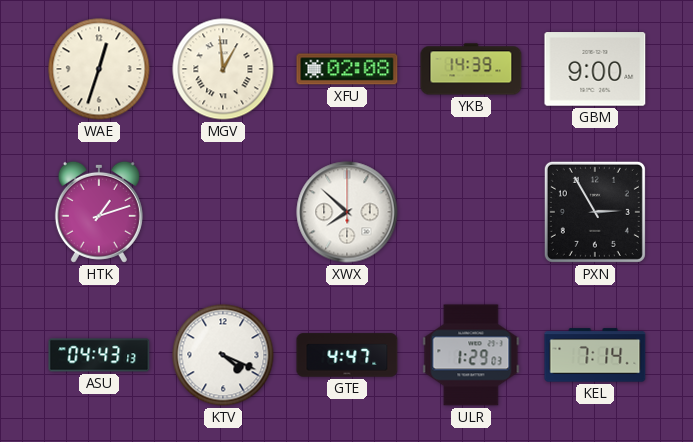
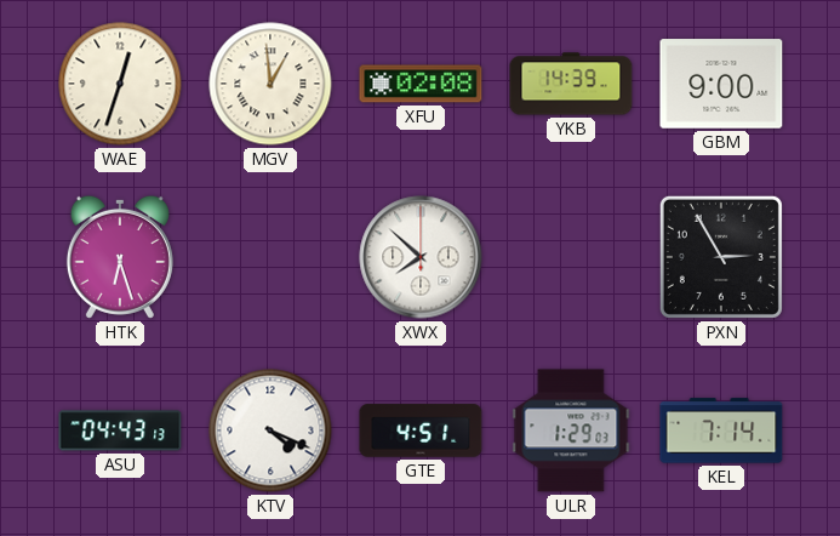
HTK: 1:12 -> 6:27
GTE: 4:47 -> 4:51
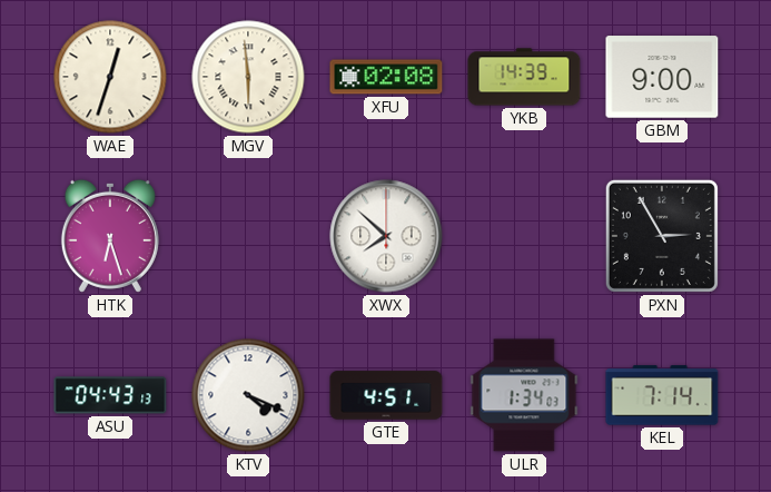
MGV: 12:59 -> 5:59
ULR: 1:29 -> 1:34
